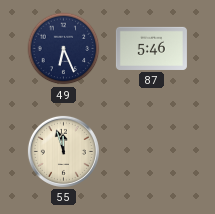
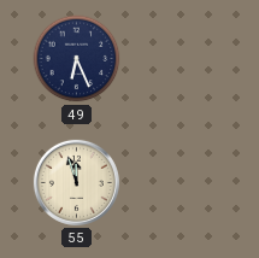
87: 5:46 -> none
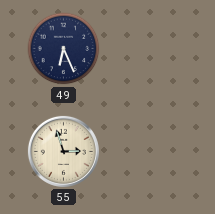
55: 11:57 -> 2:57
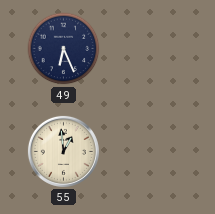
55: 2:57 -> 12:59
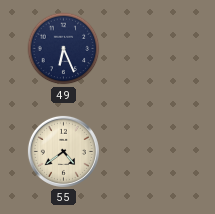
55: 12:59 -> 4:39
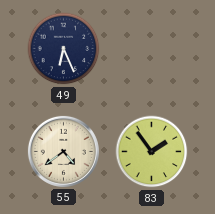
83: none -> 1:54
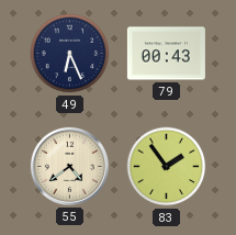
79: none -> 00:43
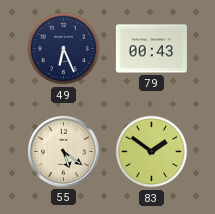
55: 4:39 -> 5:21
83: 1:54 -> 1:51
